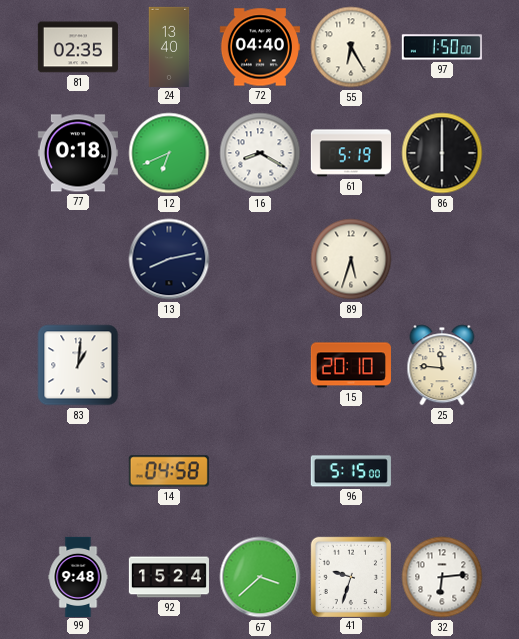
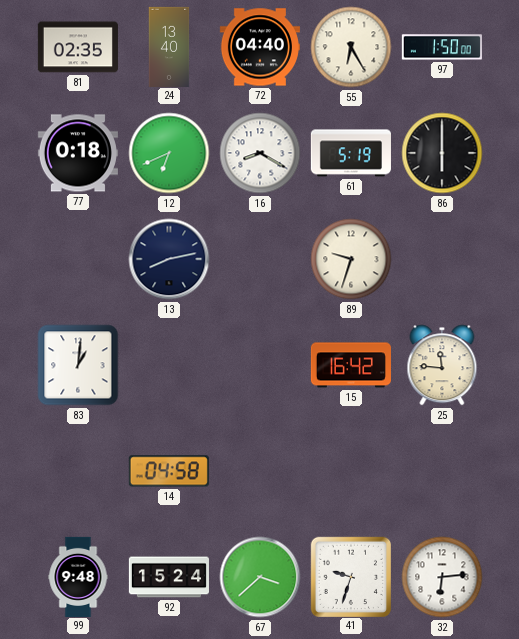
89: 5:33 -> 9:33
15: 20:10 -> 16:42
96: 5:15 -> none
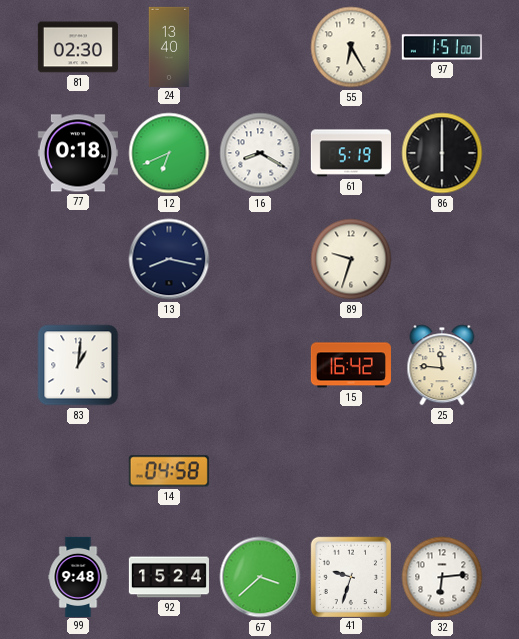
81: 02:35 -> 02:30
72: 04:40 -> none
97: 1:50 -> 1:51
13: 8:13 -> 8:17
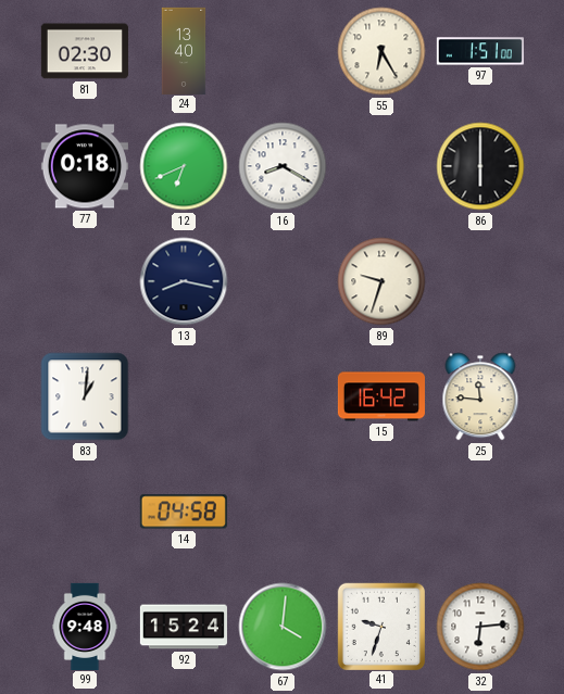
61: 5:19 -> none
67: 3:38 -> 4:01
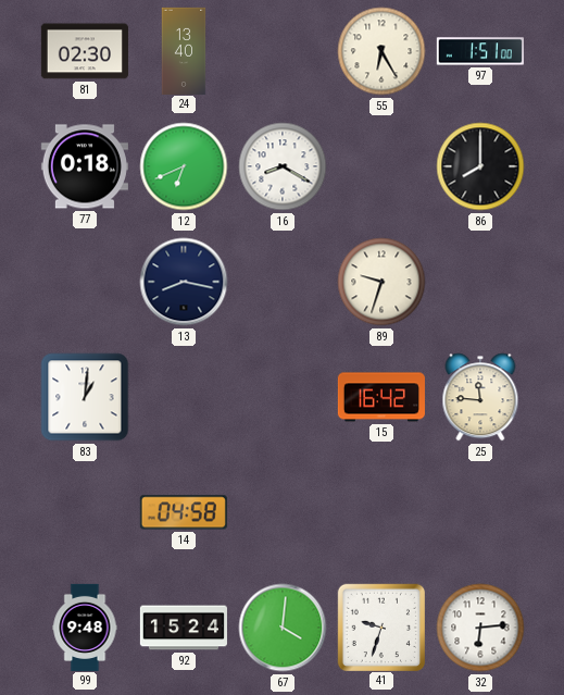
86: 6:00 -> 8:00
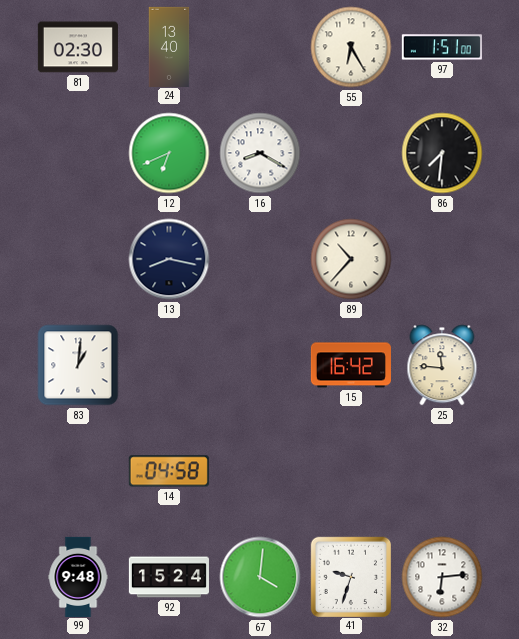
77: 0:18 -> none
86: 8:00 -> 7:31
89: 9:33 -> 10:37
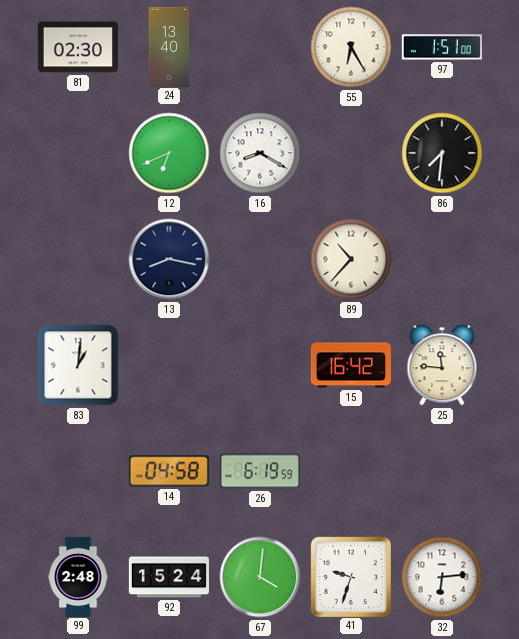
26: none -> 6:19
99: 9:48 -> 2:48
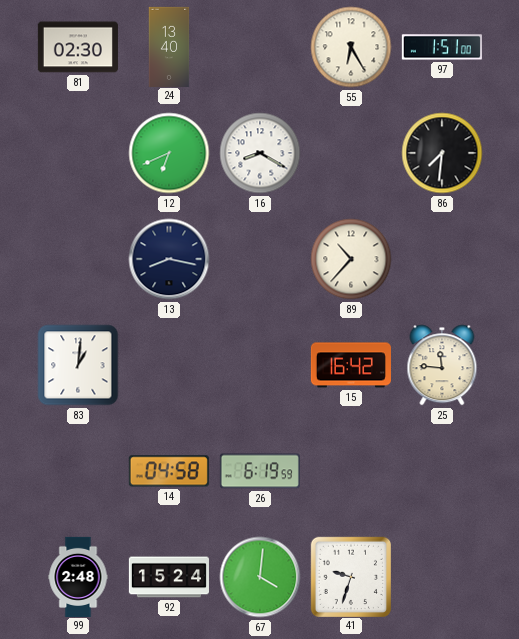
32: 6:14 -> none
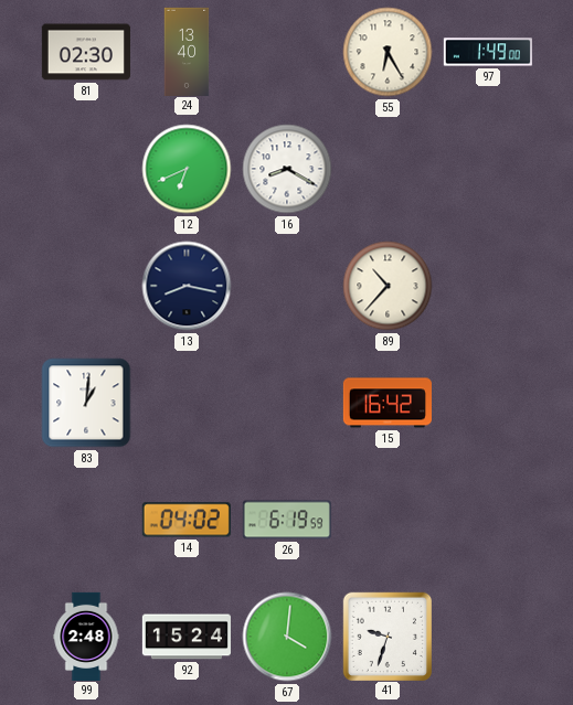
97: 1:51 -> 1:49
86: 7:31 -> none
25: 11:46 -> none
14: 04:58 -> 04:02
